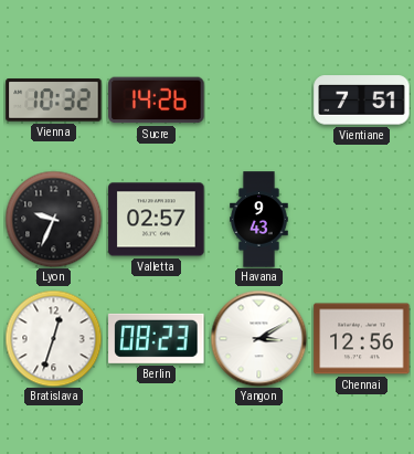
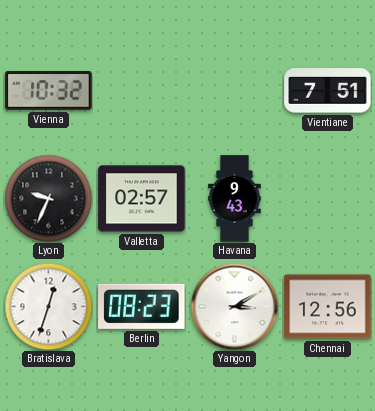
Sucre: 14:26 -> none
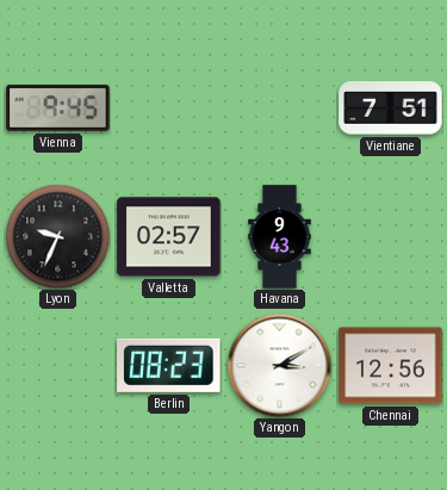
Vienna: 10:32 -> 9:45
Bratislava: 12:33 -> none
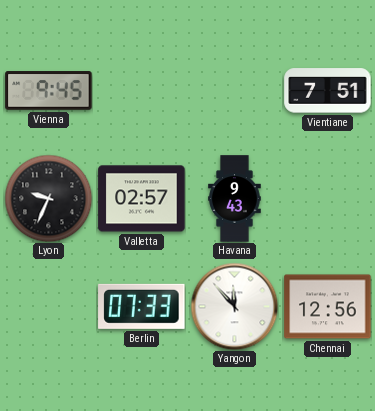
Berlin: 08:23 -> 07:33
Yangon: 3:10 -> 11:53
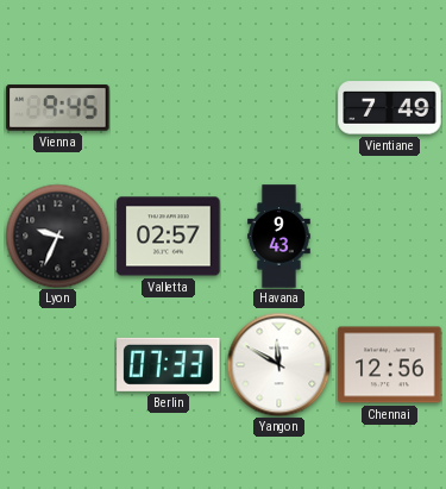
Vientiane: 7:51 -> 7:49
Yangon: 11:53 -> 11:50
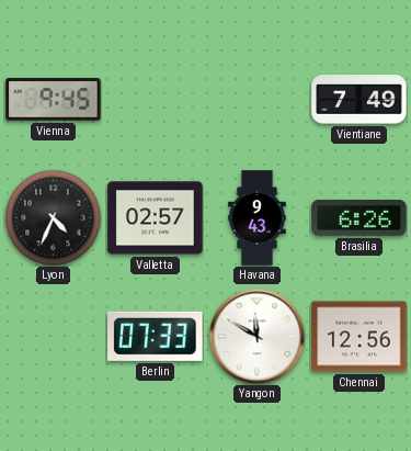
Lyon: 9:34 -> 4:34
Brasilia: none -> 6:26
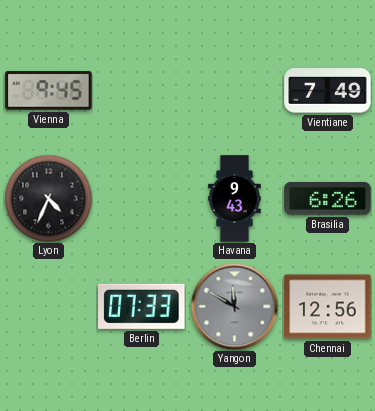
Valletta: 02:57 -> none
Yangon dial: white -> grey
